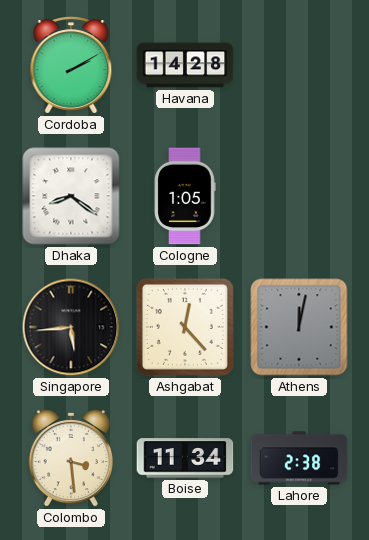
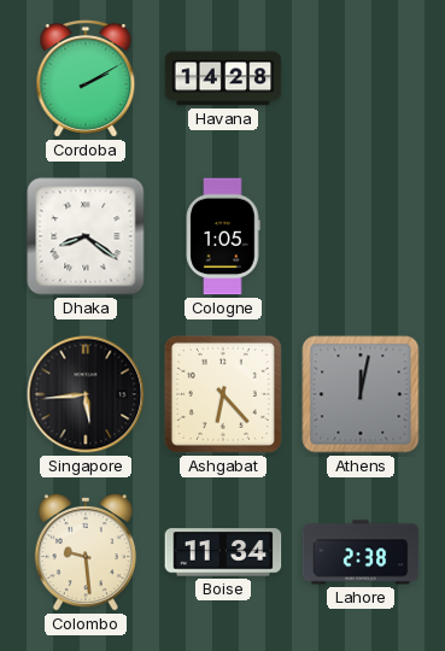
Ashgabat: 12:23 -> 6:23
Colombo: 3:29 -> 9:29
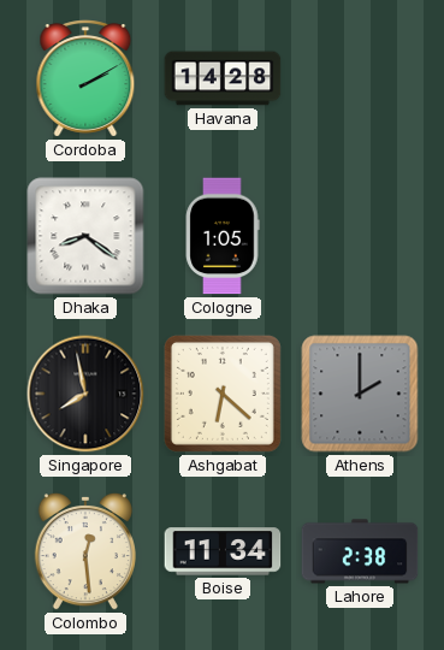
Singapore: 5:44 -> 7:58
Ashgabat: 6:23 -> 6:22
Athens: 12:02 -> 2:00
Colombo: 9:29 -> 12:29
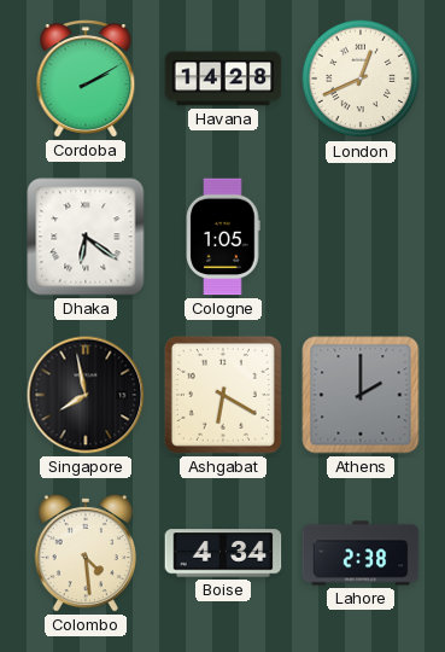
London: none -> 12:41
Dhaka: 8:21 -> 6:21
Ashgabat: 6:22 -> 6:20
Colombo: 12:29 -> 4:29
Boise: 11:34 -> 4:34
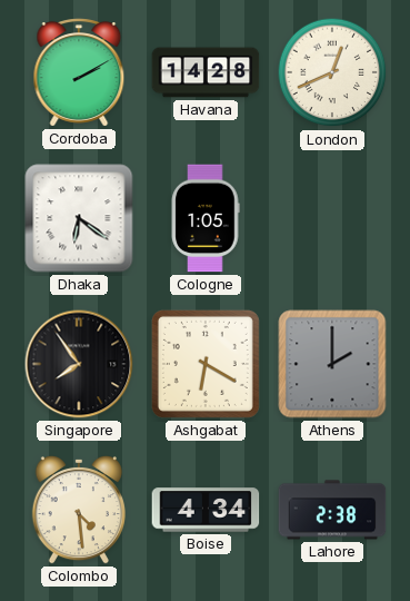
Singapore: 7:58 -> 7:54
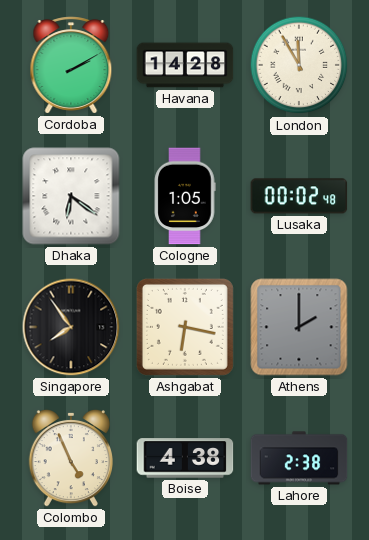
London: 12:41 -> 11:55
Lusaka: none -> 00:02
Ashgabat: 6:20 -> 6:17
Colombo: 4:29 -> 4:56
Boise: 4:34 -> 4:38
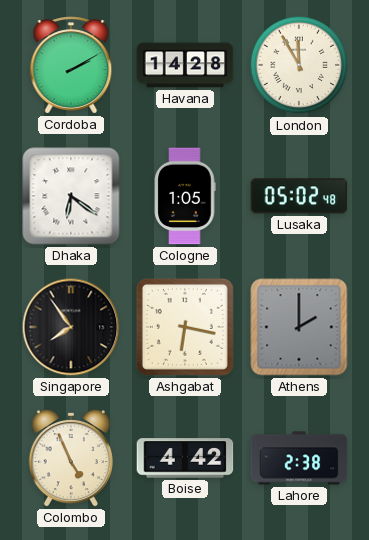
Lusaka: 00:02 -> 05:02
Boise: 4:38 -> 4:42
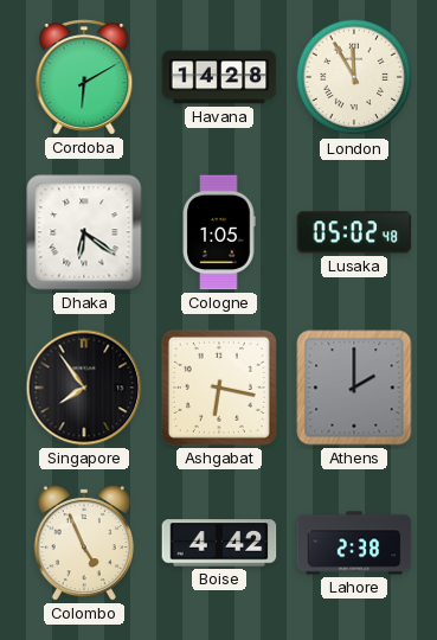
Cordoba: 2:10 -> 6:10
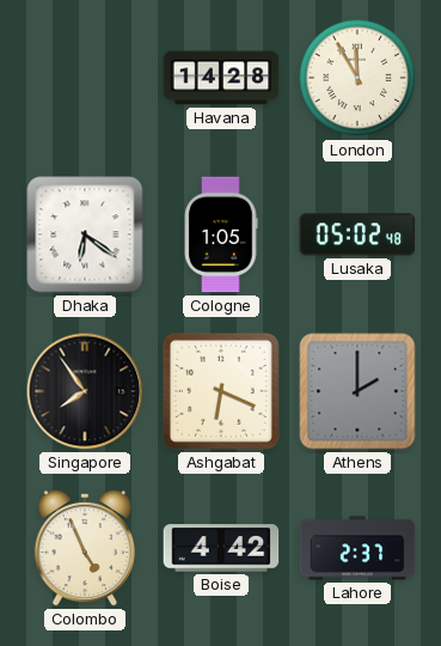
Cordoba: 6:10 -> none
Ashgabat: 6:17 -> 6:19
Lahore: 2:38 -> 2:37
